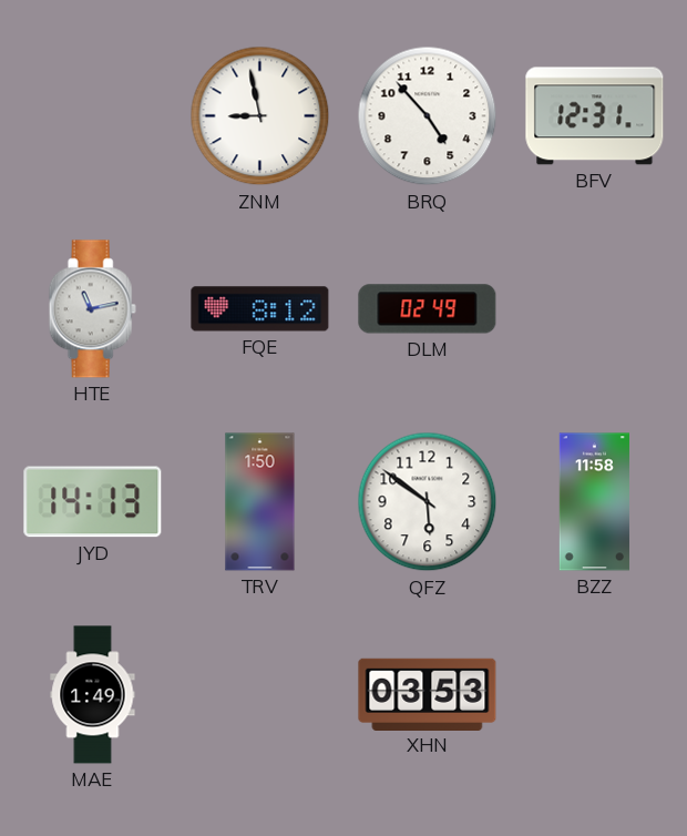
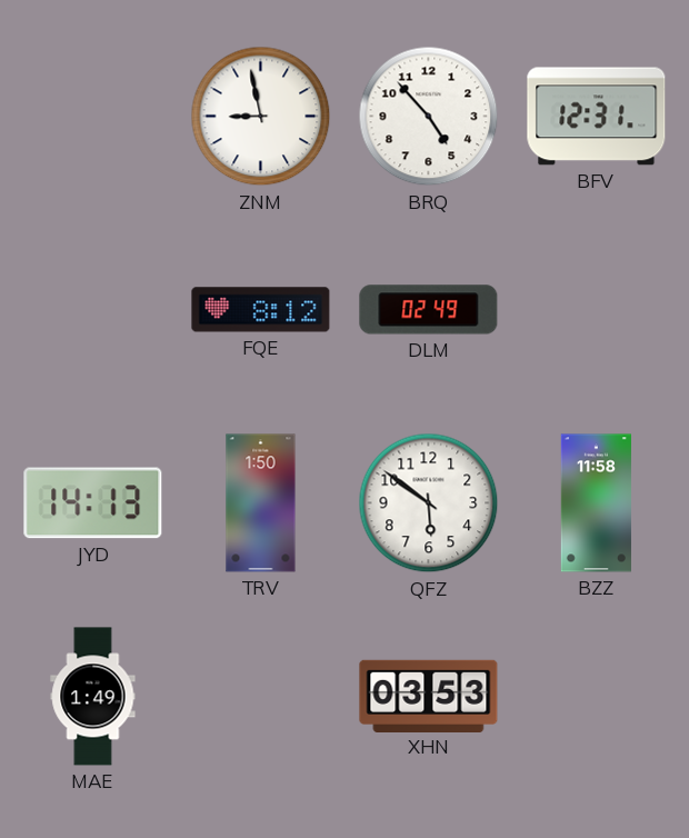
HTE: 11:13 -> none
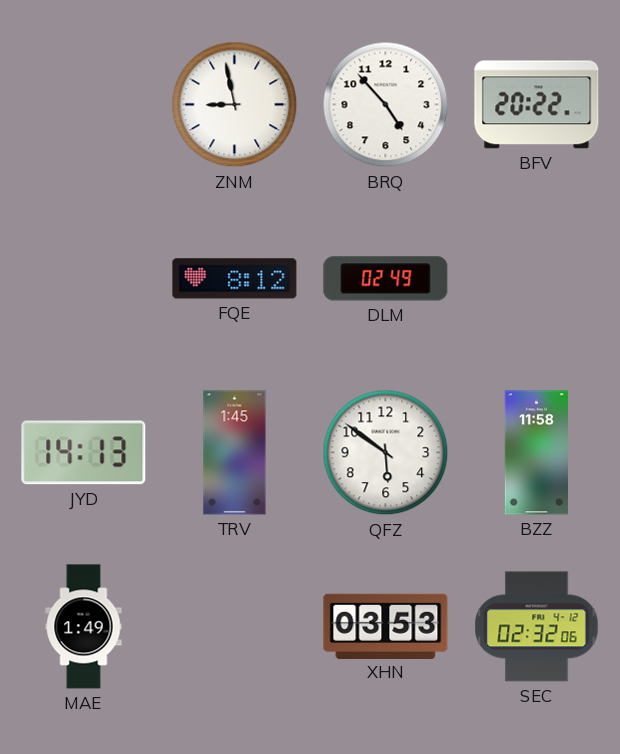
BFV: 12:31 -> 20:22
TRV: 1:50 -> 1:45
SEC: none -> 02:32
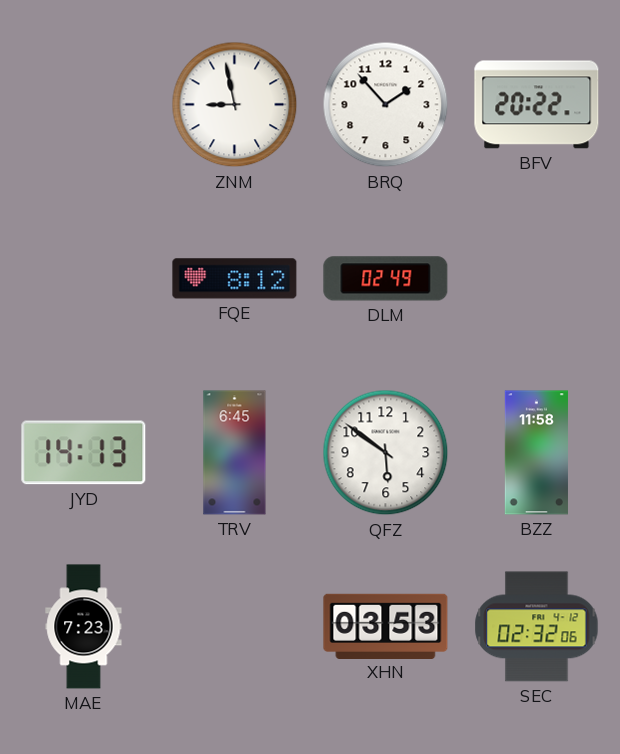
BRQ: 4:53 -> 1:53
TRV: 1:45 -> 6:45
MAE: 1:49 -> 7:23
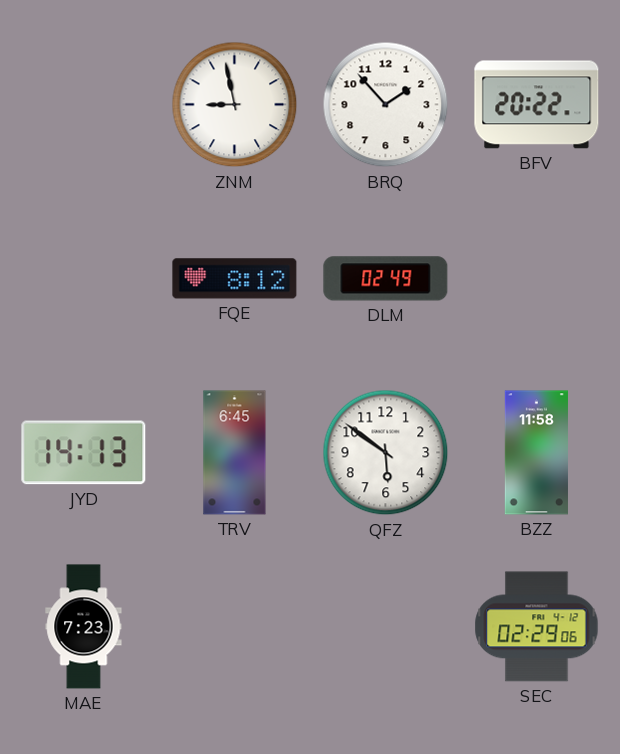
XHN: 03:53 -> none
SEC: 02:32 -> 02:29
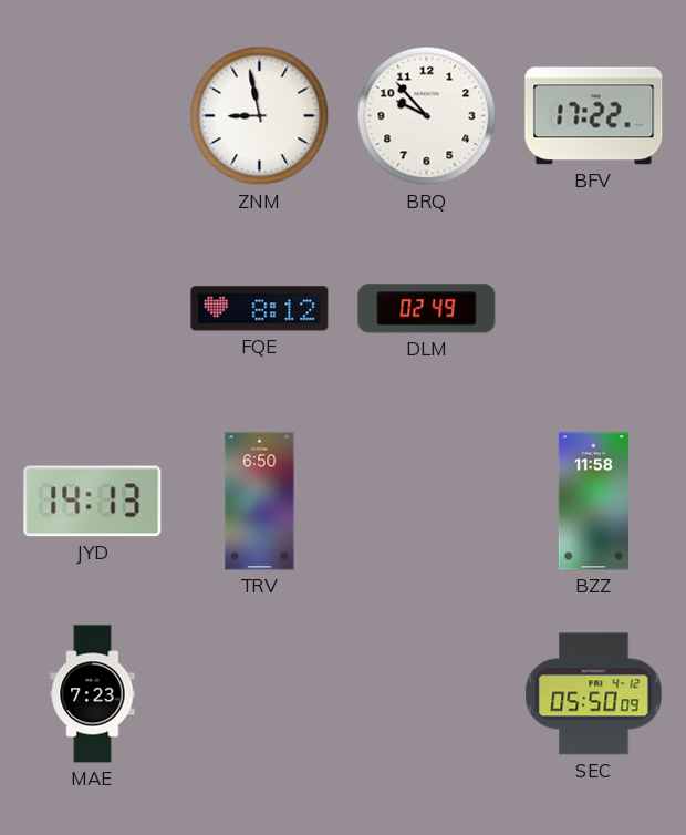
BRQ: 1:53 -> 9:53
BFV: 20:22 -> 17:22
TRV: 6:45 -> 6:50
QFZ: 5:51 -> none
SEC: 02:29 -> 05:50
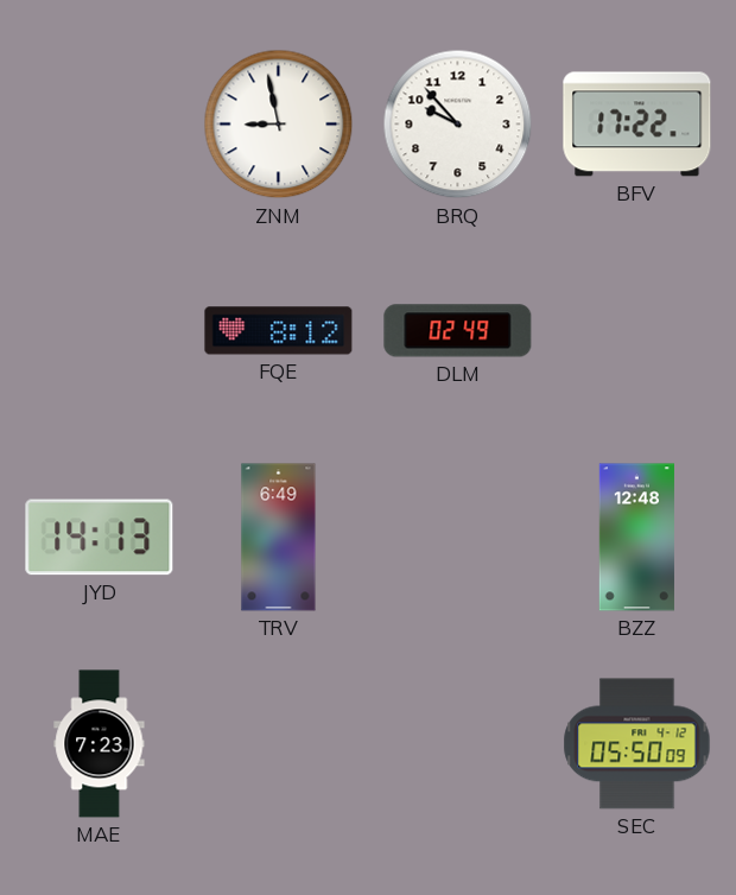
TRV: 6:50 -> 6:49
BZZ: 11:58 -> 12:48
